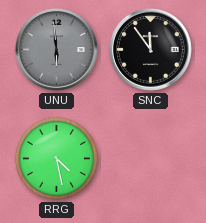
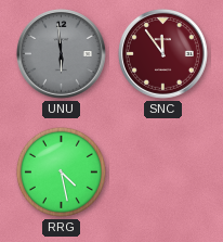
SNC dial: black -> burgundy
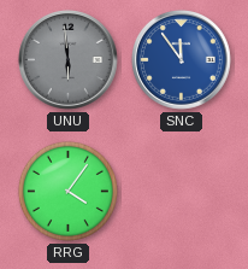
SNC dial: burgundy -> blue
RRG: 4:28 -> 4:06
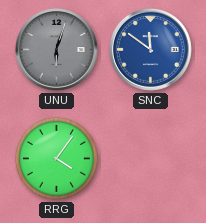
UNU: 5:59 -> 6:03
SNC: 11:54 -> 11:51
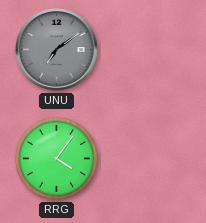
UNU: 6:03 -> 7:09
SNC: 11:51 -> none
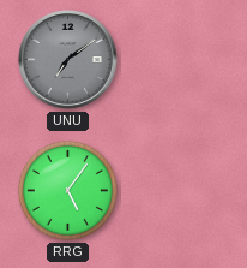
RRG: 4:06 -> 5:06
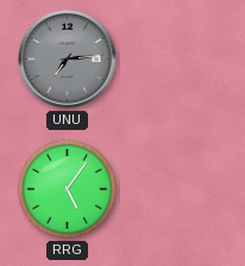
UNU: 7:09 -> 7:14
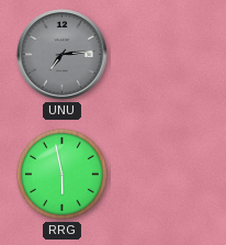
RRG: 5:06 -> 5:58
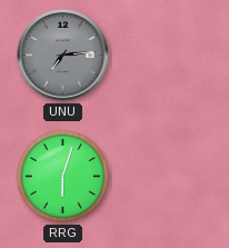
RRG: 5:58 -> 6:03
